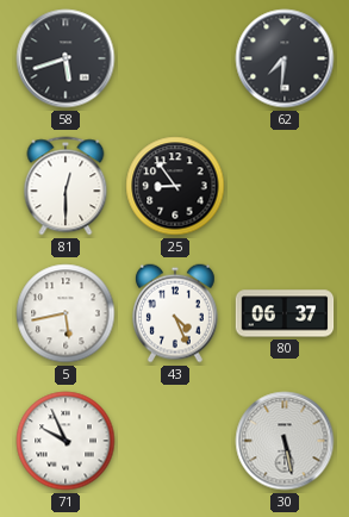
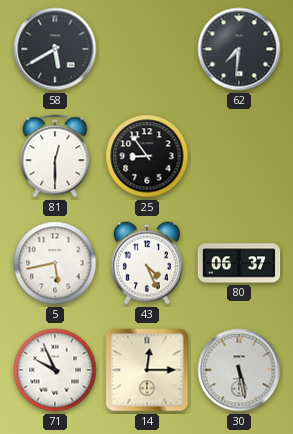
58: 5:42 -> 5:40
14: none -> 12:15
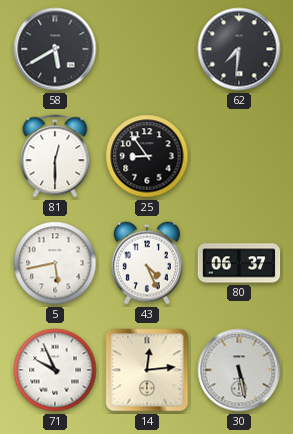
14: 12:15 -> 12:14
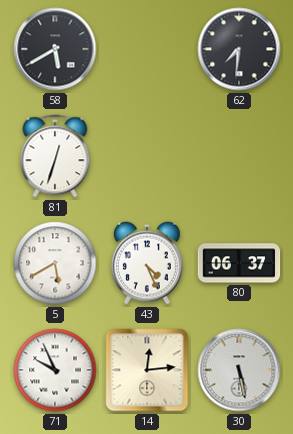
81: 12:30 -> 12:33
25: 8:54 -> none
5: 5:43 -> 5:40
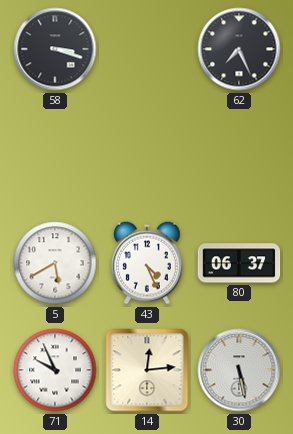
58: 5:40 -> 3:18
62: 7:31 -> 7:26
81: 12:33 -> none
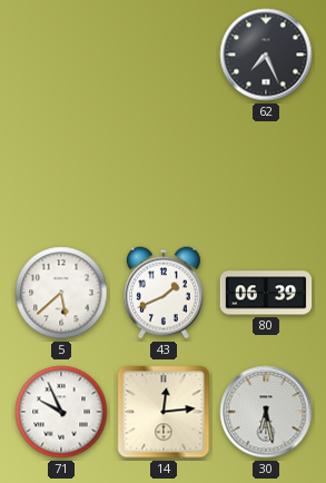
58: 3:18 -> none
5: 5:40 -> 5:38
43: 4:26 -> 1:41
80: 06:37 -> 06:39
30: 5:28 -> 6:28
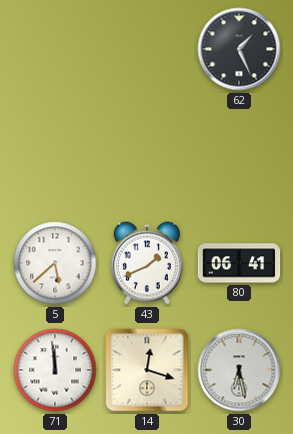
62: 7:26 -> 1:26
80: 06:39 -> 06:41
71: 9:56 -> 11:59
14: 12:14 -> 12:18
